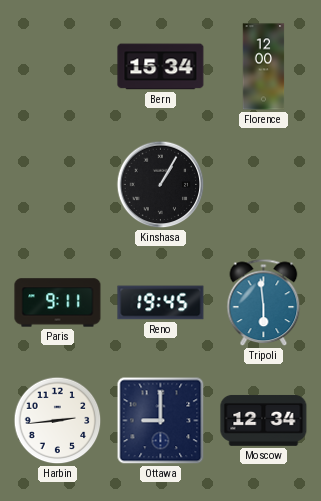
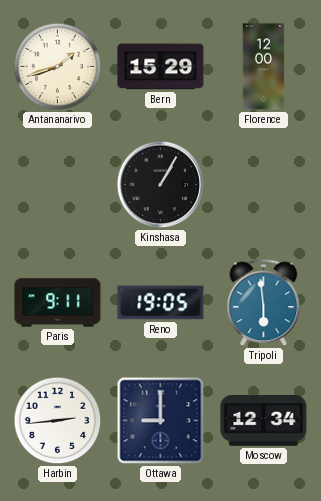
Antananarivo: none -> 1:42
Bern: 15:34 -> 15:29
Reno: 19:45 -> 19:05
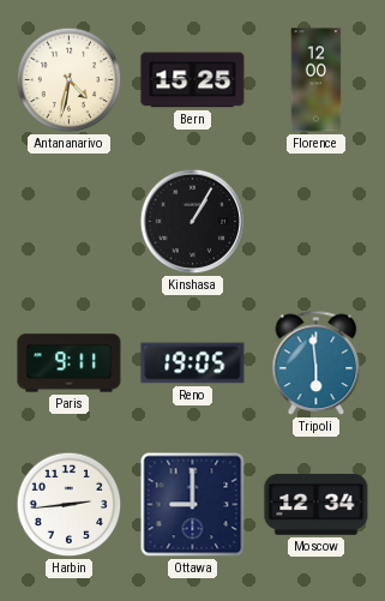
Antananarivo: 1:42 -> 4:32
Bern: 15:29 -> 15:25
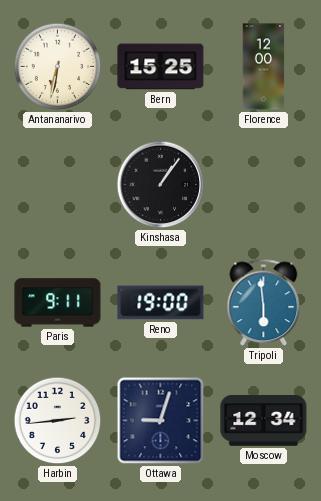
Antananarivo: 4:32 -> 6:32
Kinshasa: 1:05 -> 1:06
Reno: 19:05 -> 19:00
Ottawa: 9:00 -> 9:03
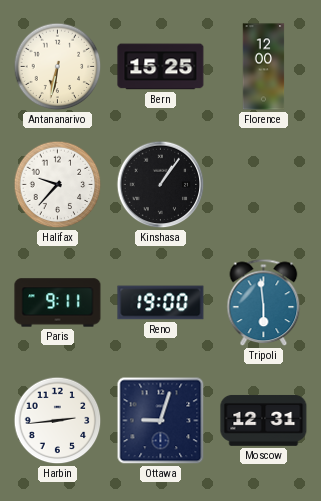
Halifax: none -> 9:37
Moscow: 12:34 -> 12:31
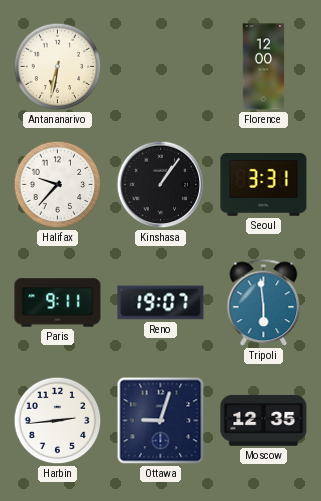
Bern: 15:25 -> none
Seoul: none -> 3:31
Reno: 19:00 -> 19:07
Moscow: 12:31 -> 12:35
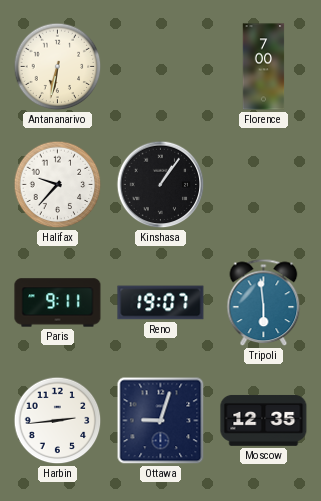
Florence: 12:00 -> 7:00
Seoul: 3:31 -> none
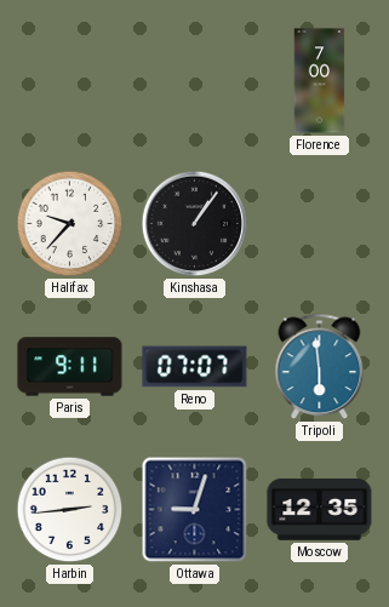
Antananarivo: 6:32 -> none
Reno: 19:07 -> 07:07
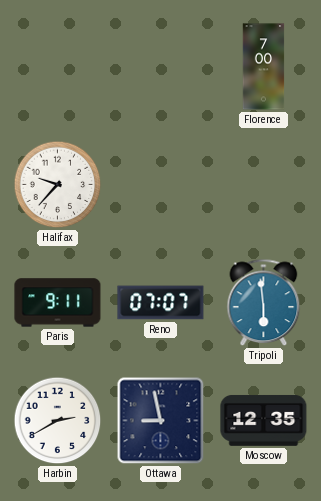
Kinshasa: 1:06 -> none
Harbin: 2:44 -> 2:40
Ottawa: 9:03 -> 8:58
